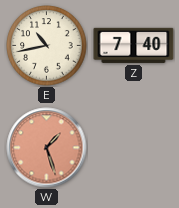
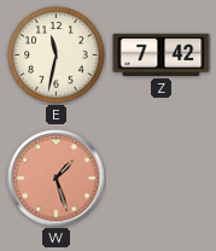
E: 10:43 -> 11:32
Z: 7:40 -> 7:42
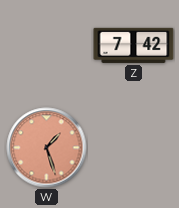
E: 11:32 -> none
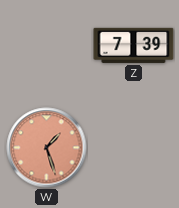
Z: 7:42 -> 7:39
